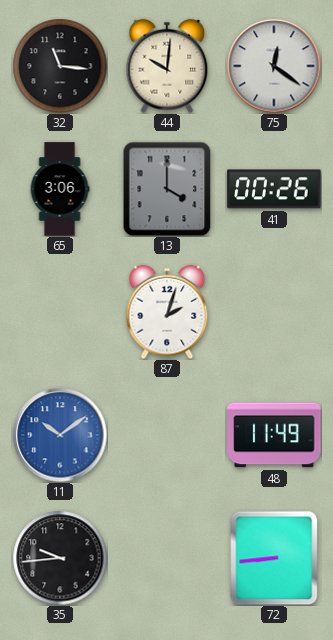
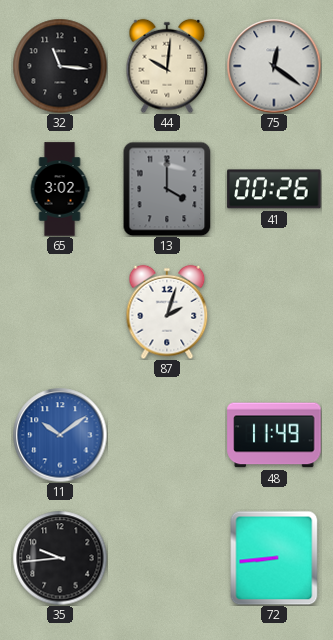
65: 3:06 -> 3:02
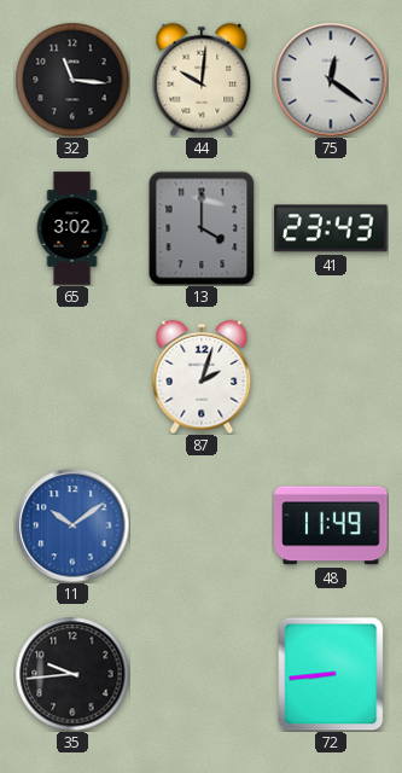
41: 00:26 -> 23:43
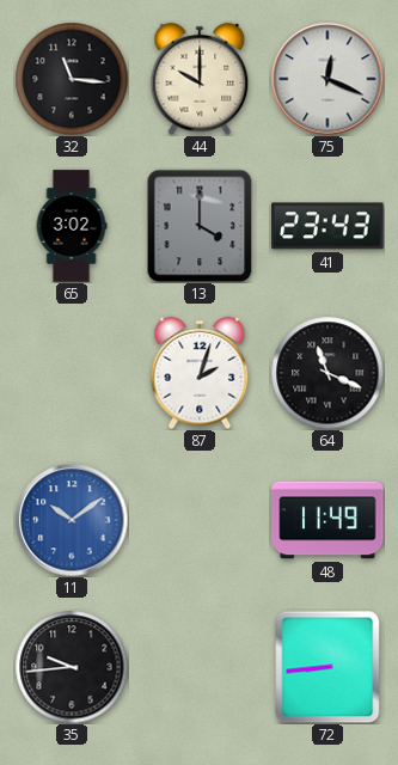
44: 10:01 -> 10:00
75: 12:21 -> 12:19
64: none -> 11:19
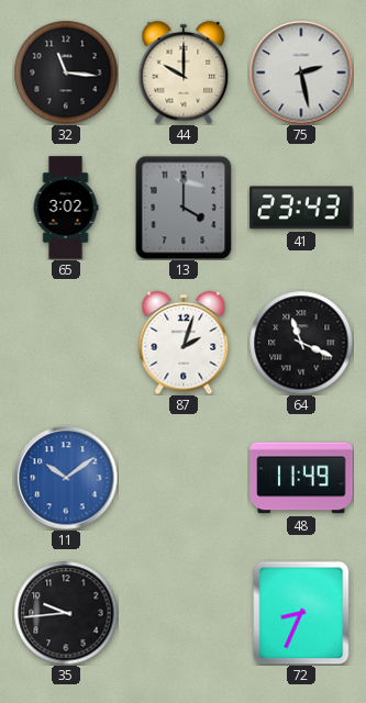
75: 12:19 -> 2:28
72: 8:44 -> 8:34
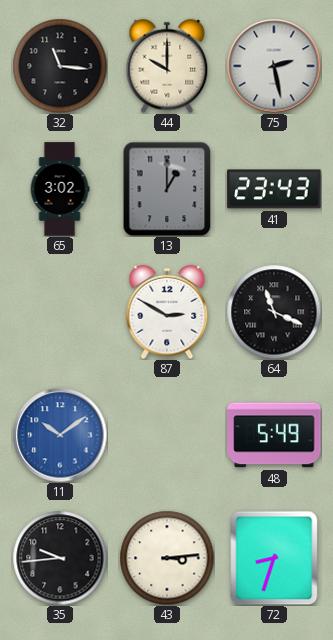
13: 4:00 -> 1:00
87: 2:03 -> 2:50
48: 11:49 -> 5:49
43: none -> 3:14
72: 8:34 -> 8:33
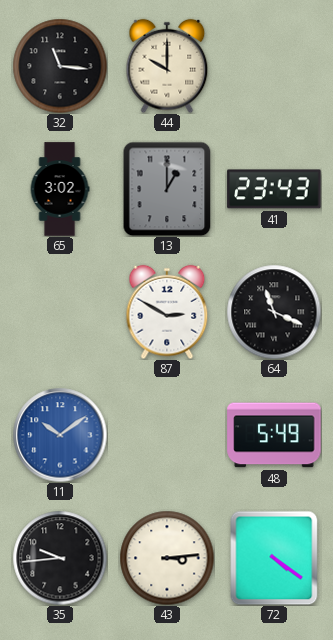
75: 2:28 -> none
72: 8:33 -> 4:21
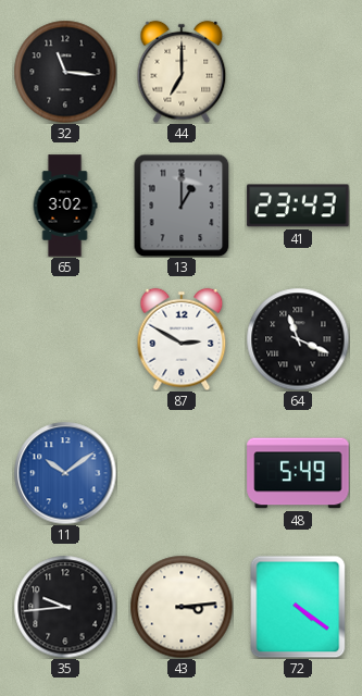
44: 10:00 -> 7:00
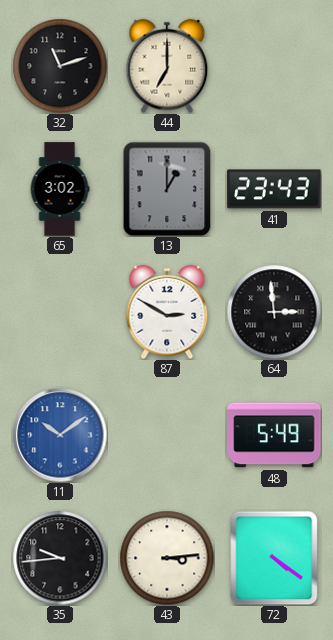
32: 11:16 -> 11:12
64: 11:19 -> 2:59
